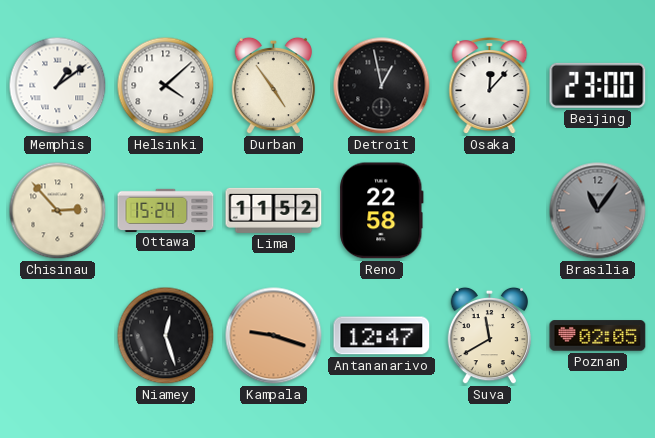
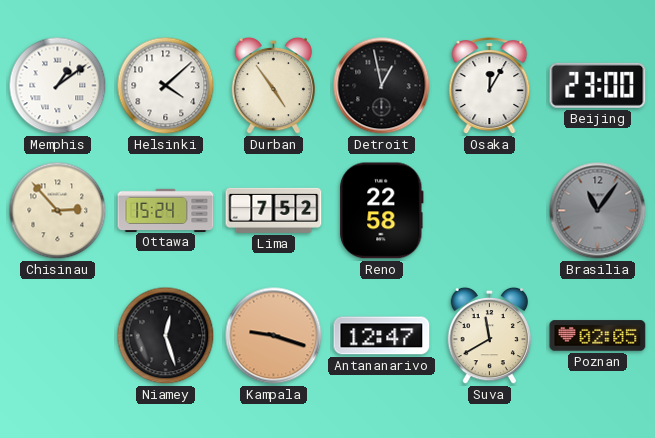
Osaka: 12:07 -> 12:05
Lima: 11:52 -> 7:52
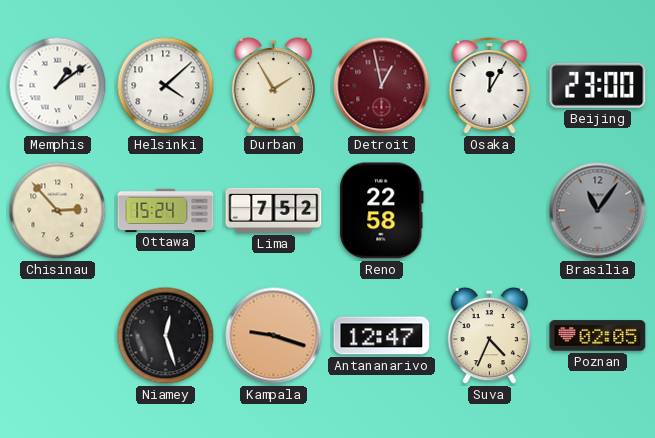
Durban: 4:54 -> 1:55
Detroit dial: black -> burgundy
Suva: 11:40 -> 4:34
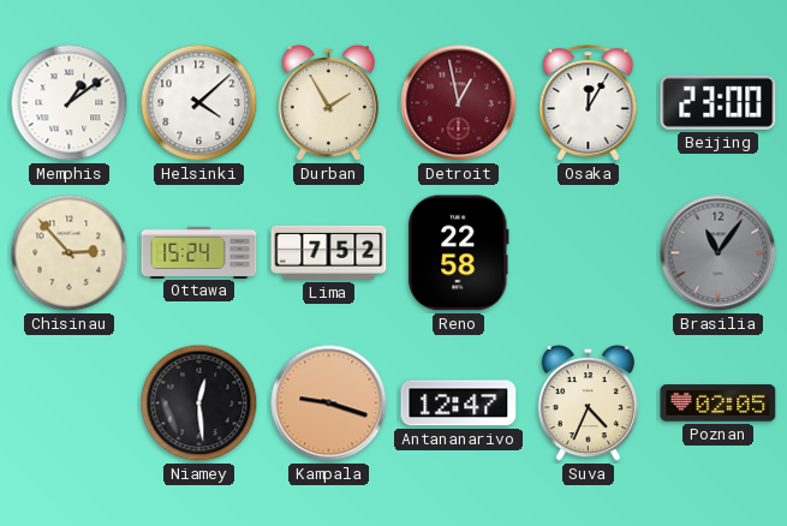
Niamey: 12:27 -> 12:29
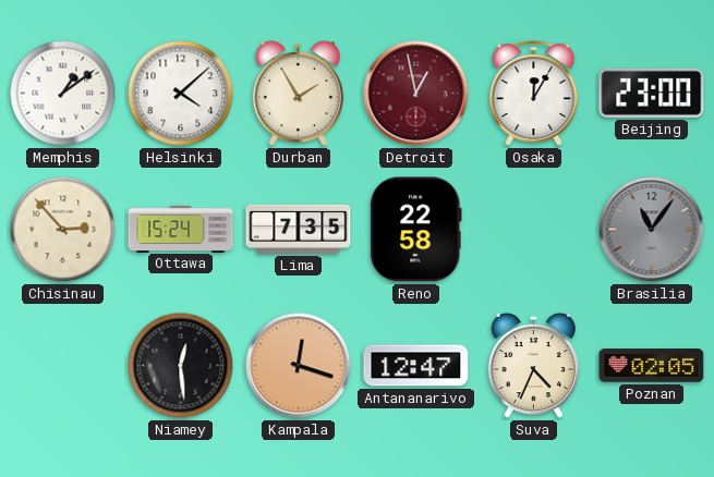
Lima: 7:52 -> 7:35
Kampala: 9:18 -> 12:18
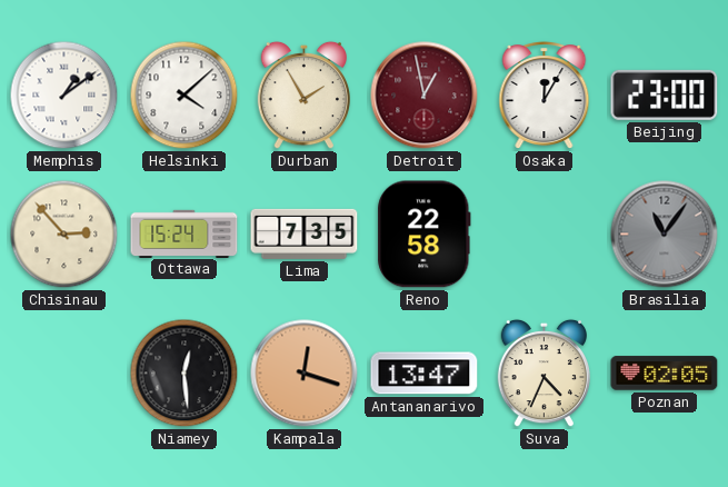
Antananarivo: 12:47 -> 13:47
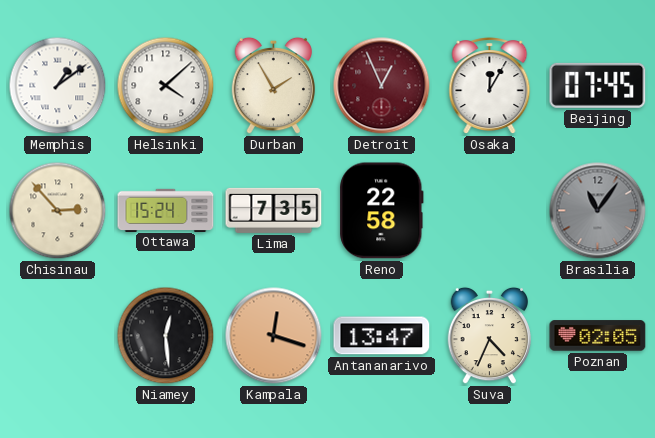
Detroit: 12:58 -> 12:56
Beijing: 23:00 -> 07:45
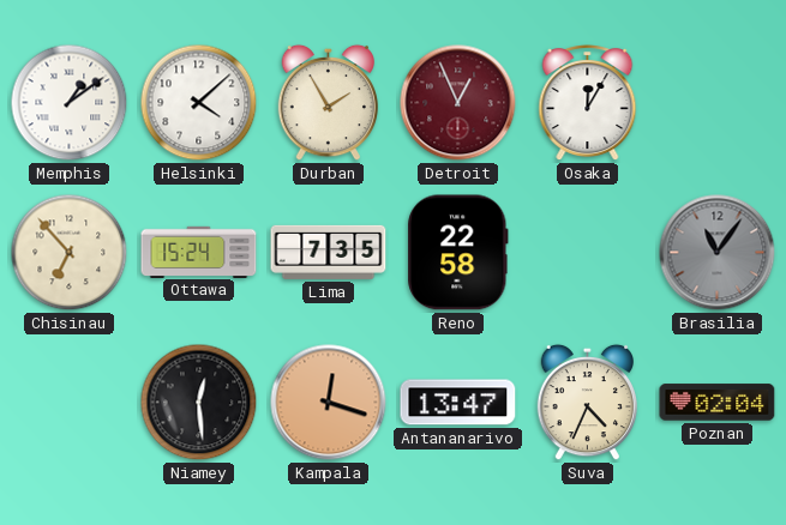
Beijing: 07:45 -> none
Chisinau: 2:53 -> 6:53
Poznan: 02:05 -> 02:04
